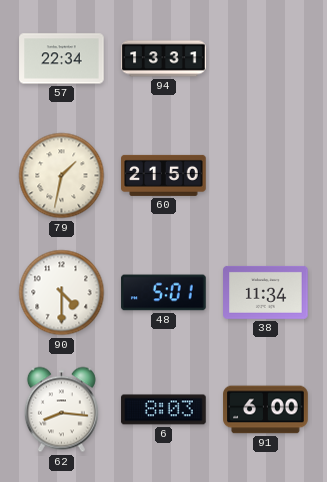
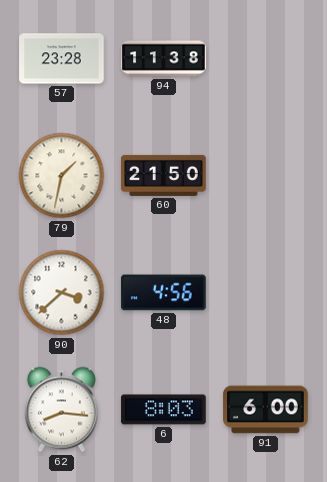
57: 22:34 -> 23:28
94: 13:31 -> 11:38
90: 4:30 -> 3:38
48: 5:01 -> 4:56
38: 11:34 -> none
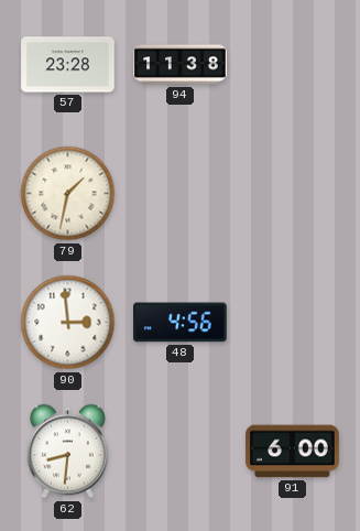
60: 21:50 -> none
90: 3:38 -> 2:59
62: 8:16 -> 8:31
6: 8:03 -> none
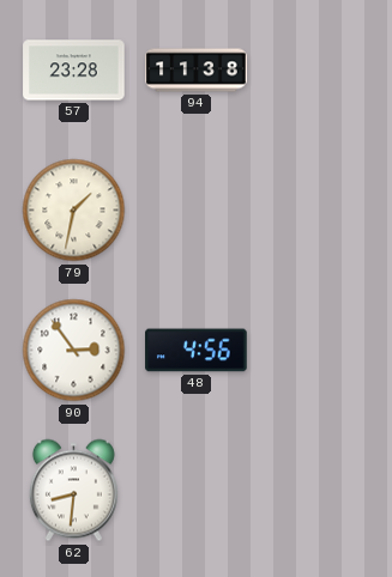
90: 2:59 -> 2:54
91: 6:00 -> none
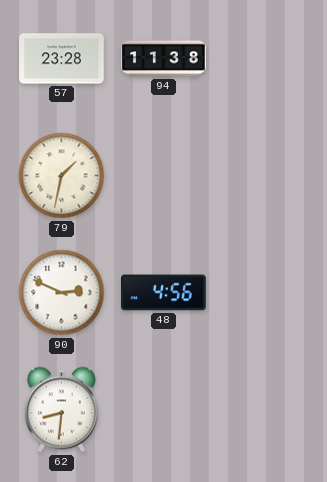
90: 2:54 -> 2:49
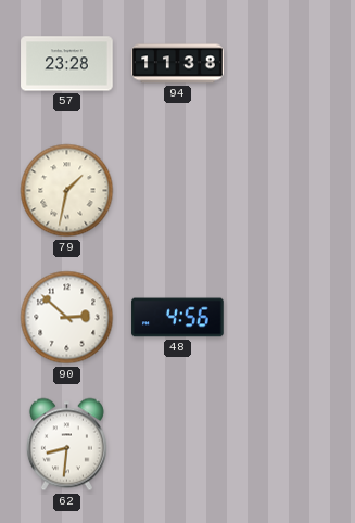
90: 2:49 -> 2:52
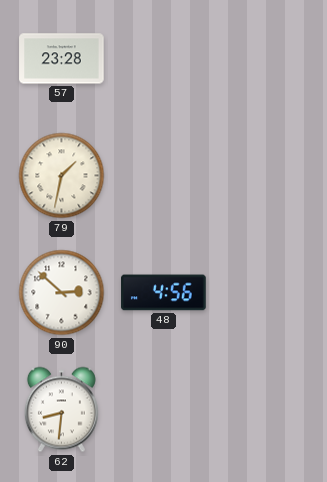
94: 11:38 -> none
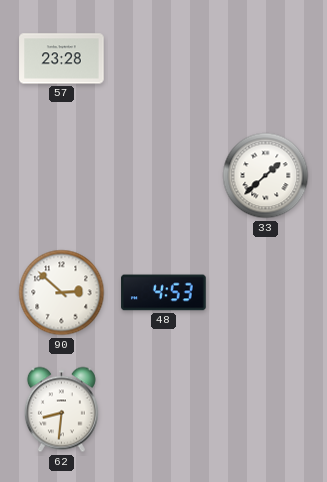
79: 1:32 -> none
33: none -> 1:38
48: 4:56 -> 4:53
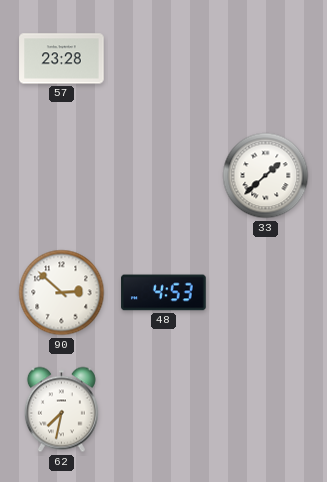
62: 8:31 -> 7:32
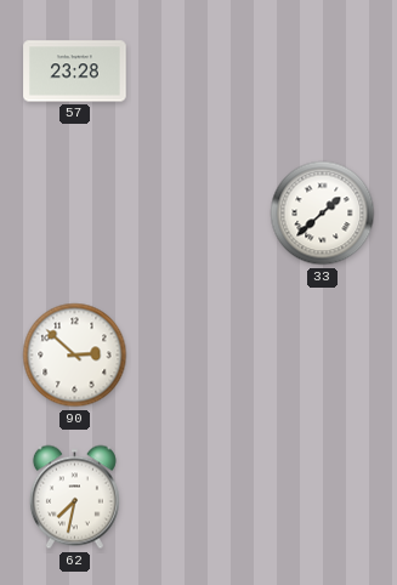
48: 4:53 -> none
